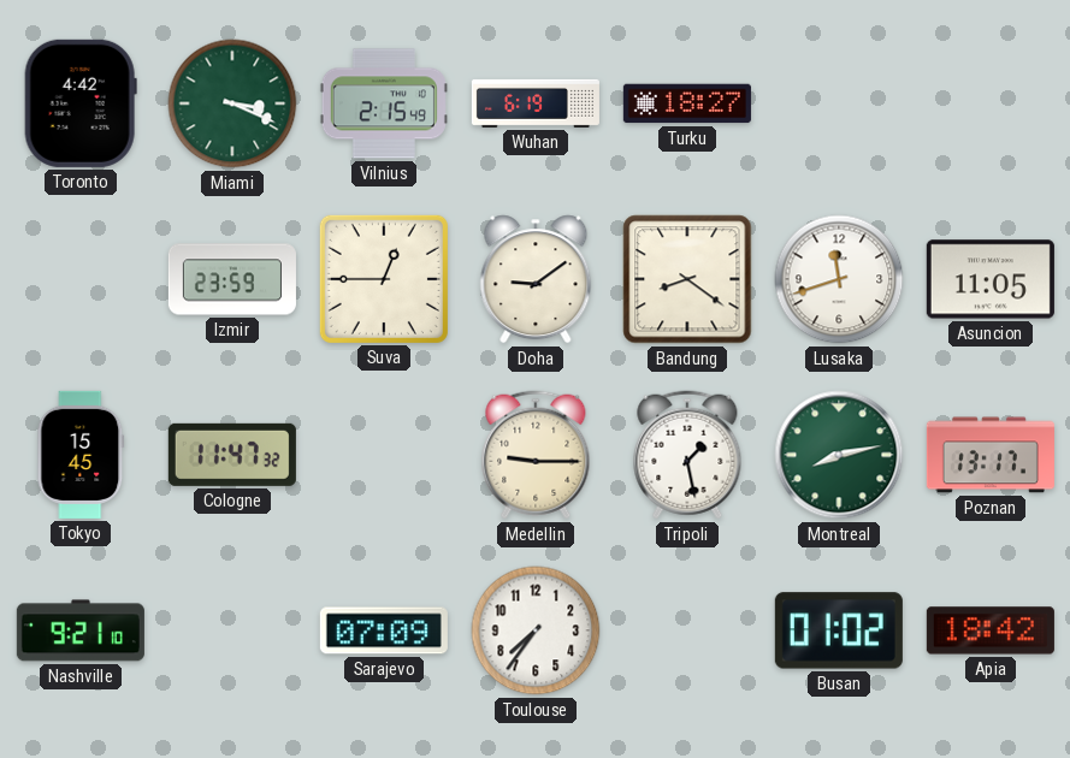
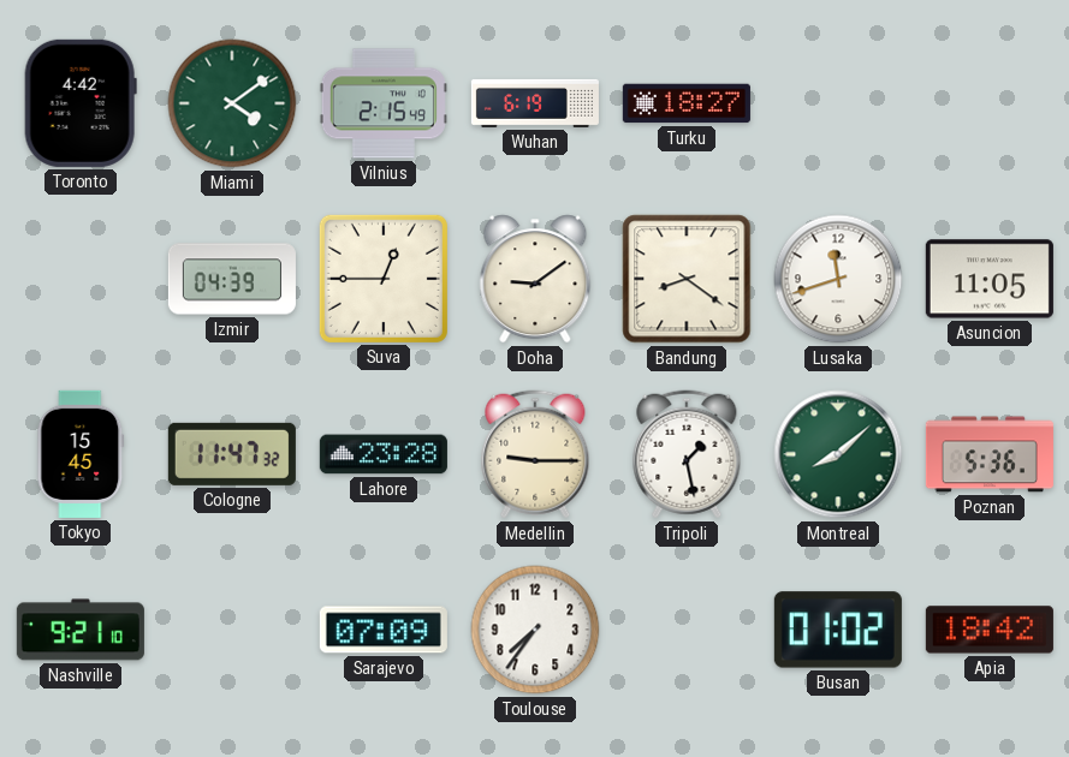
Miami: 3:19 -> 4:09
Izmir: 23:59 -> 04:39
Lahore: none -> 23:28
Montreal: 8:13 -> 8:08
Poznan: 13:17 -> 5:36
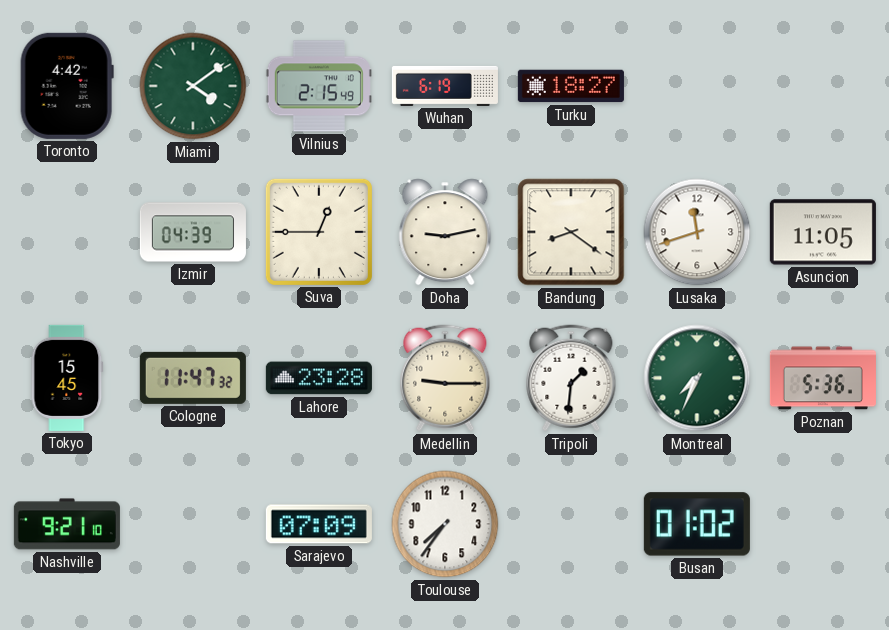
Doha: 9:09 -> 9:13
Tripoli: 1:28 -> 1:31
Montreal: 8:08 -> 7:34
Apia: 18:42 -> none
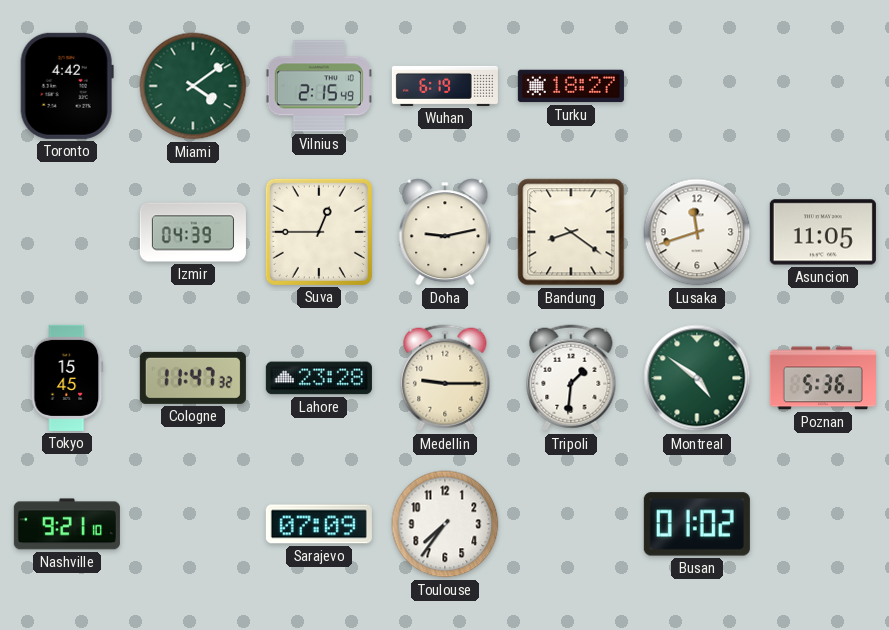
Montreal: 7:34 -> 4:51
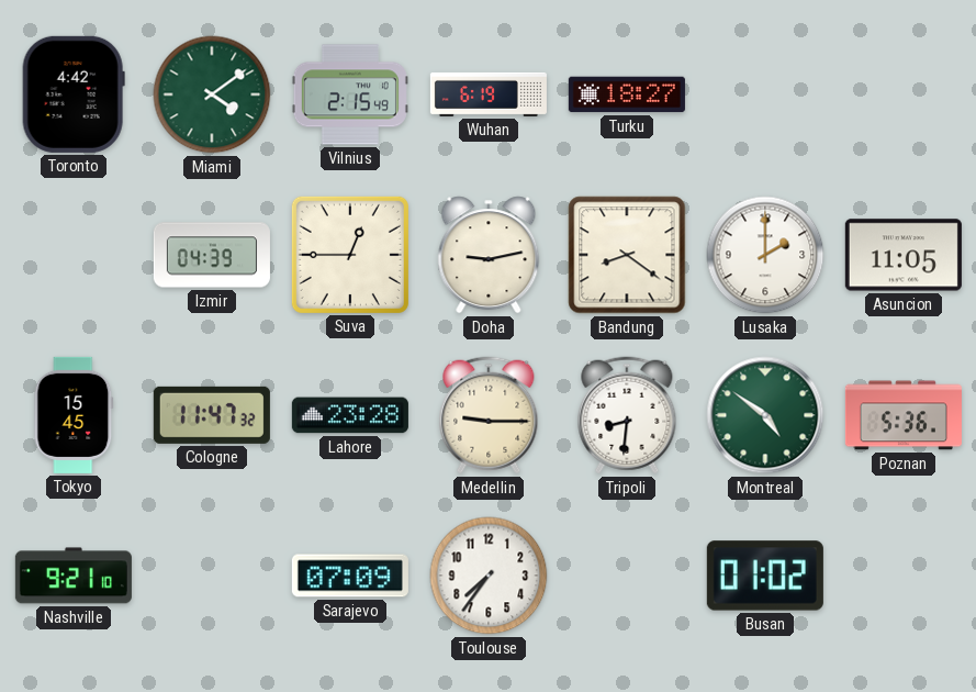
Lusaka: 11:42 -> 2:00
Tripoli: 1:31 -> 8:31
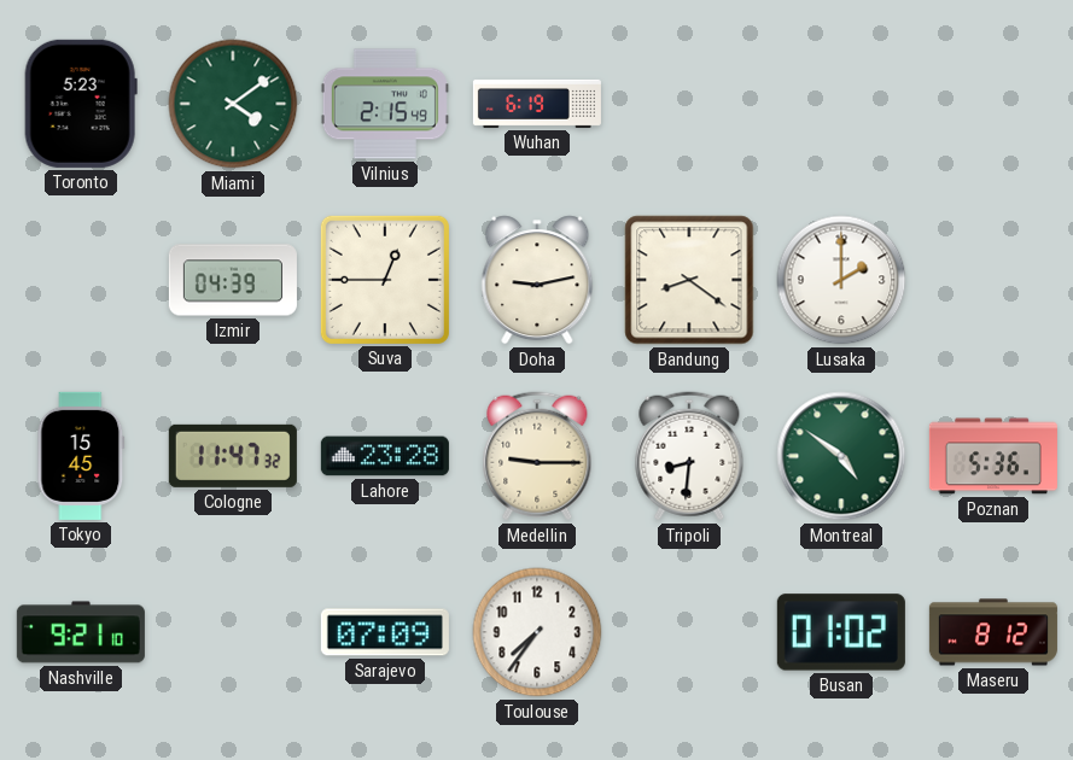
Toronto: 4:42 -> 5:23
Turku: 18:27 -> none
Asuncion: 11:05 -> none
Maseru: none -> 8:12
